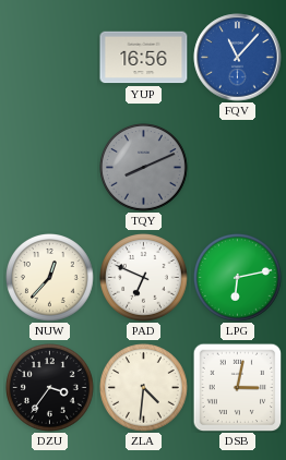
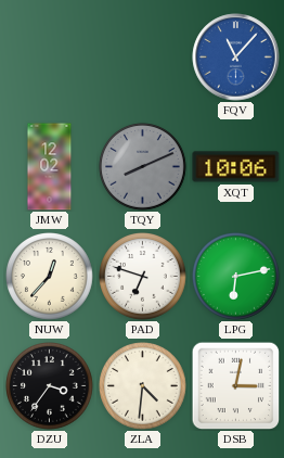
YUP: 16:56 -> none
JMW: none -> 12:02
XQT: none -> 10:06
PAD: 6:49 -> 6:48
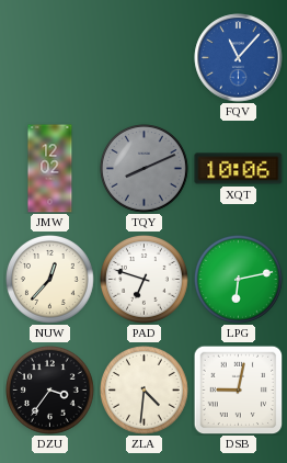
DSB: 3:02 -> 9:02
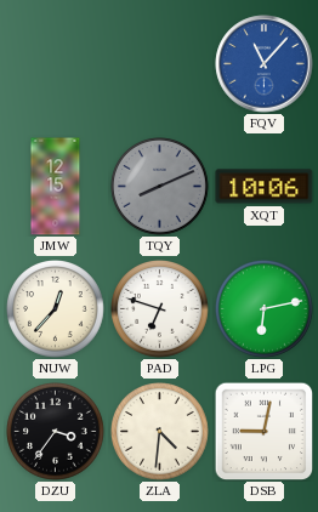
JMW: 12:02 -> 12:15
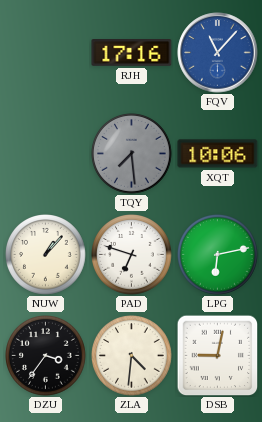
RJH: none -> 17:16
JMW: 12:15 -> none
TQY: 8:11 -> 7:29
NUW: 12:37 -> 1:07
